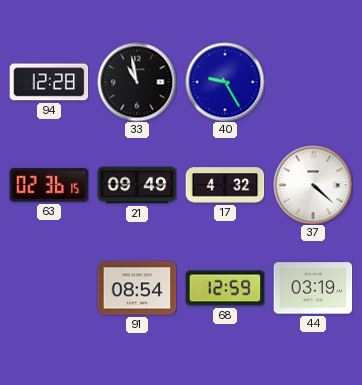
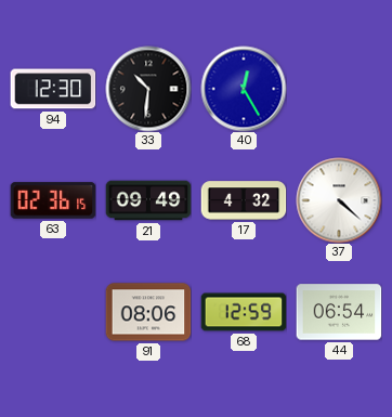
94: 12:28 -> 12:30
33: 10:58 -> 10:31
40: 9:25 -> 12:25
91: 08:54 -> 08:06
44: 03:19 -> 06:54
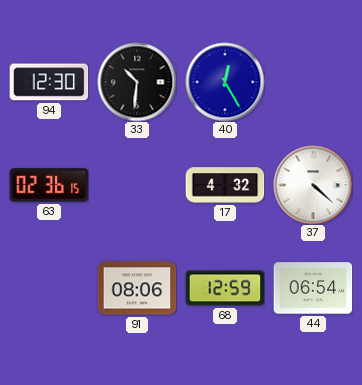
21: 09:49 -> none
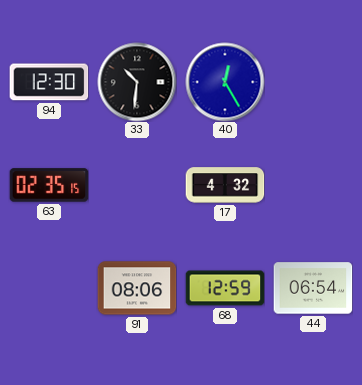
63: 02:36 -> 02:35
37: 4:22 -> none
